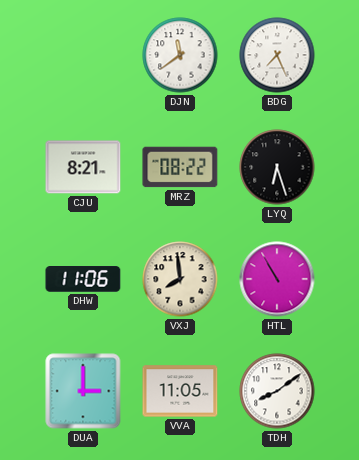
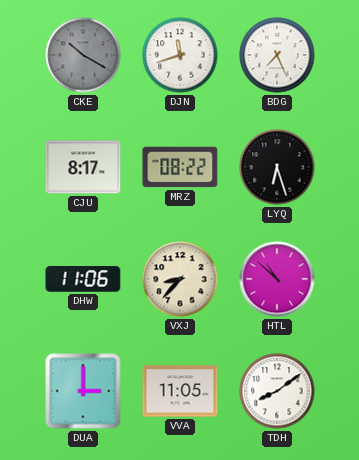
CKE: none -> 10:20
DJN: 11:39 -> 11:42
CJU: 8:21 -> 8:17
VXJ: 7:59 -> 8:37
HTL: 10:55 -> 10:52
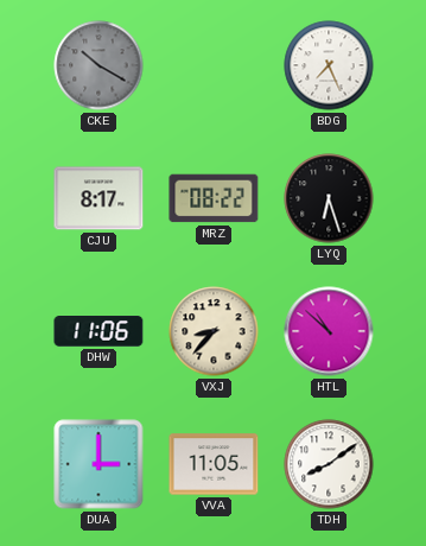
DJN: 11:42 -> none
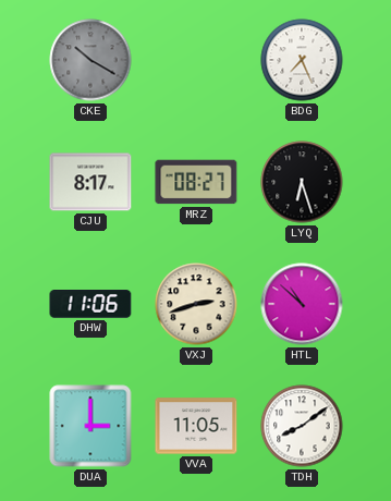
MRZ: 08:22 -> 08:27
VXJ: 8:37 -> 2:42
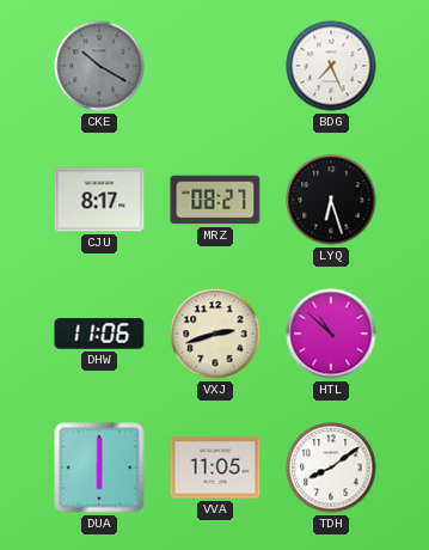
DUA: 3:00 -> 6:00
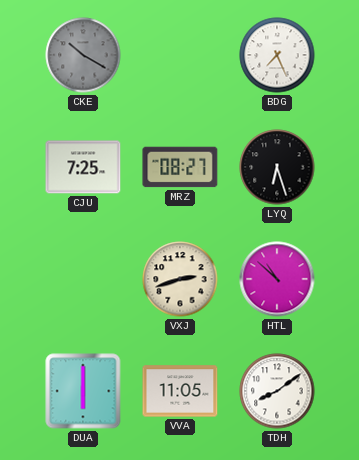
CJU: 8:17 -> 7:25
DHW: 11:06 -> none
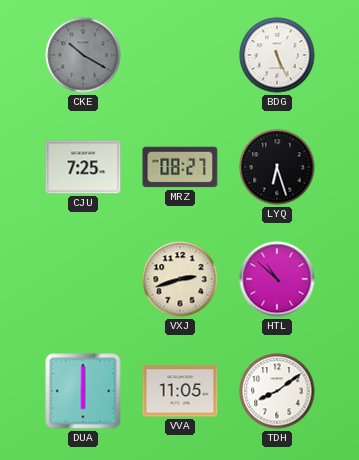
BDG: 7:26 -> 5:26
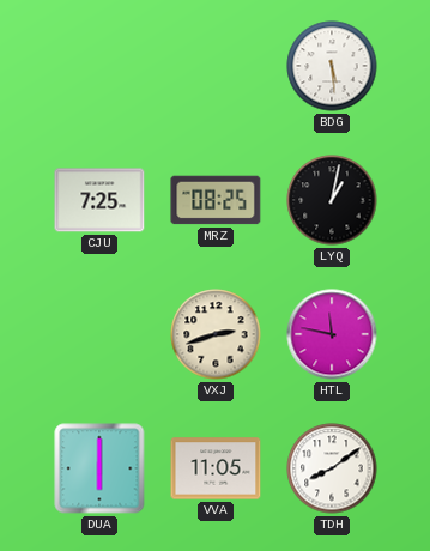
CKE: 10:20 -> none
BDG: 5:26 -> 5:29
MRZ: 08:27 -> 08:25
LYQ: 6:27 -> 1:02
HTL: 10:52 -> 11:47
